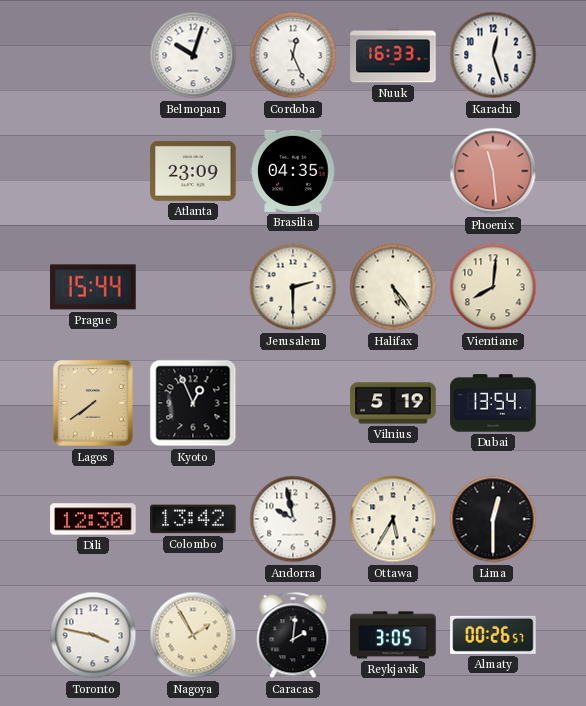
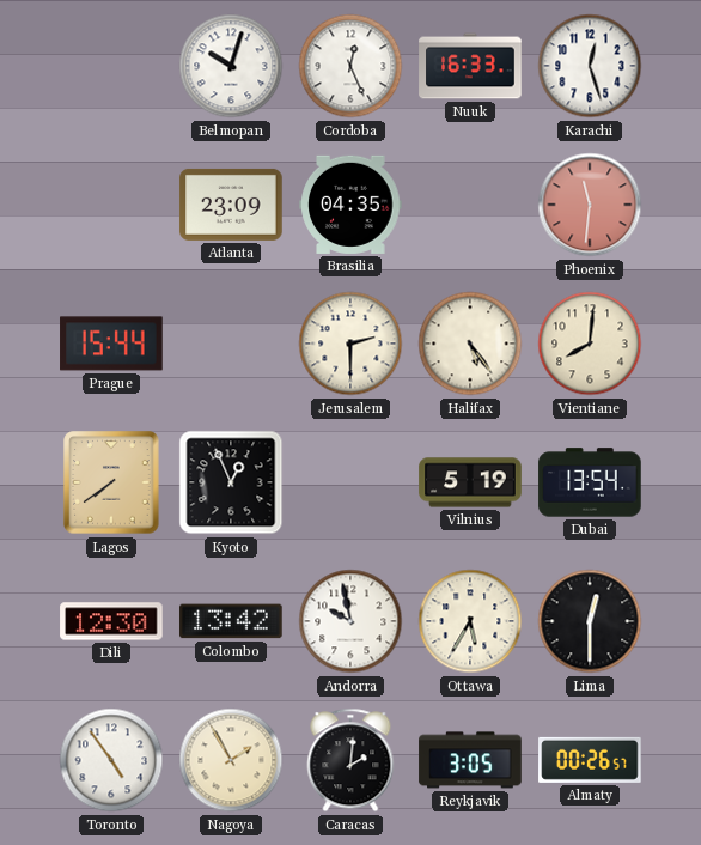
Phoenix: 11:29 -> 11:31
Toronto: 3:47 -> 4:54
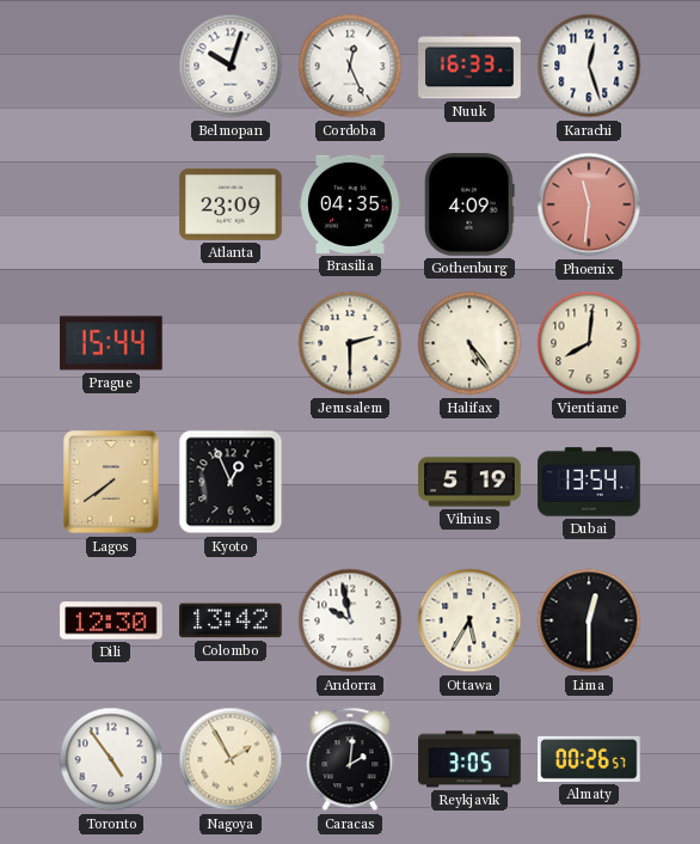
Gothenburg: none -> 4:09
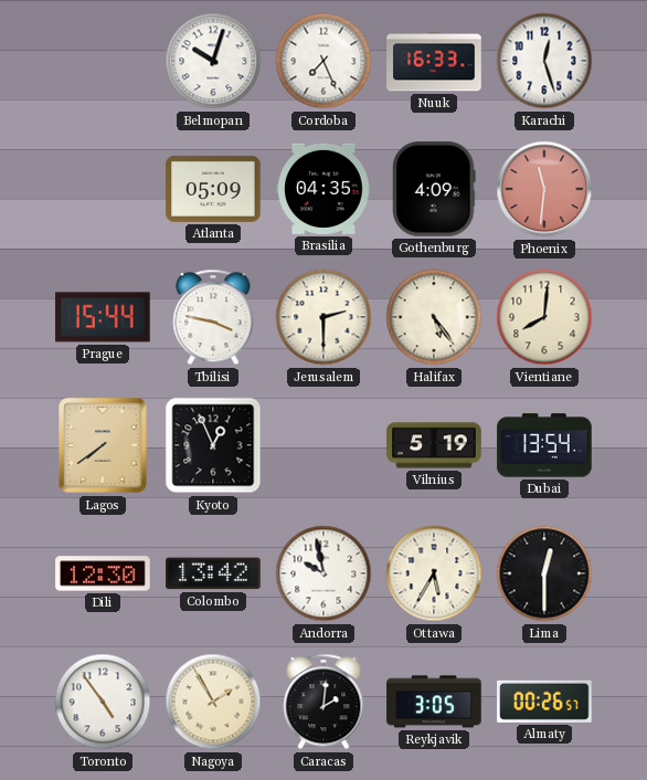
Cordoba: 12:26 -> 7:26
Atlanta: 23:09 -> 05:09
Tbilisi: none -> 3:47
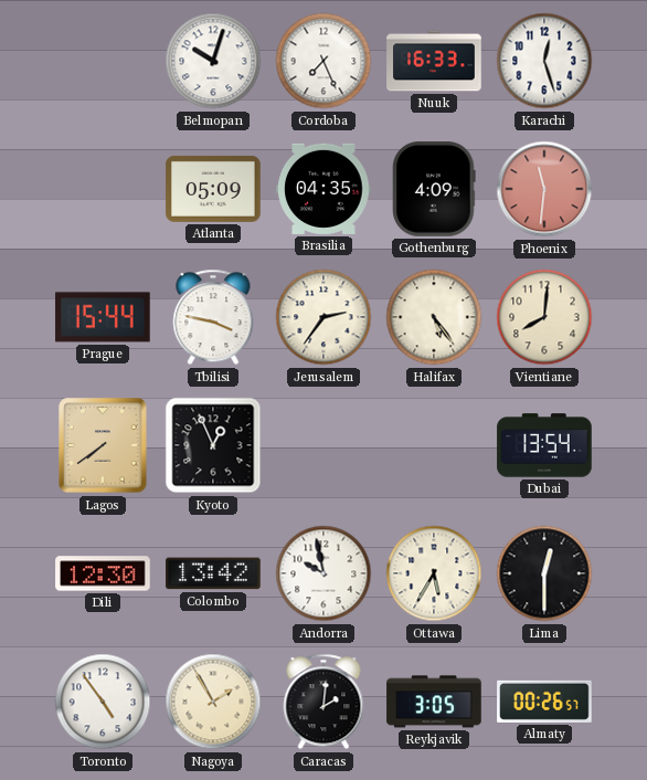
Jerusalem: 2:30 -> 2:36
Vilnius: 5:19 -> none
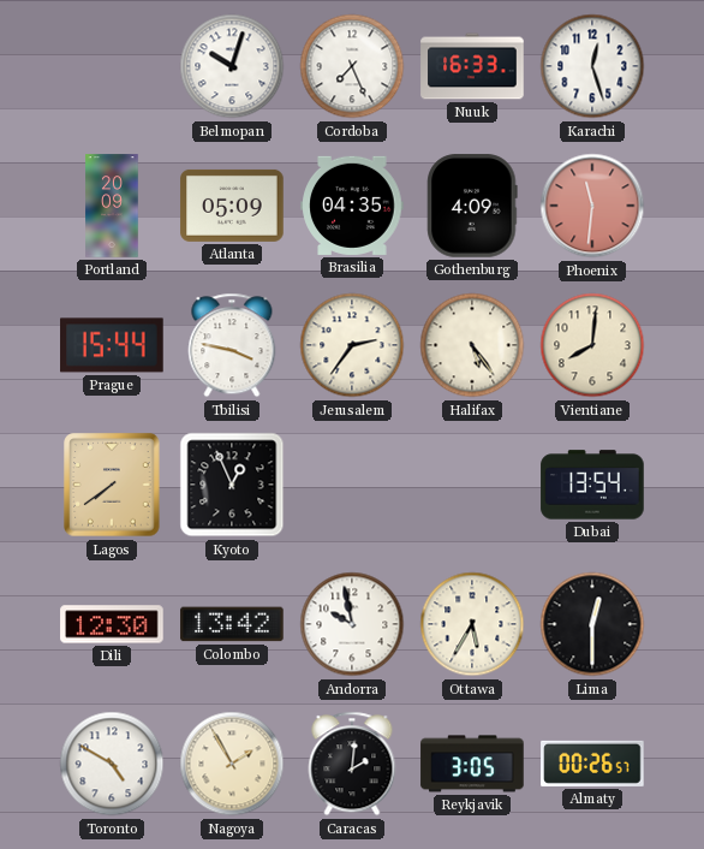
Portland: none -> 20:09
Toronto: 4:54 -> 4:50
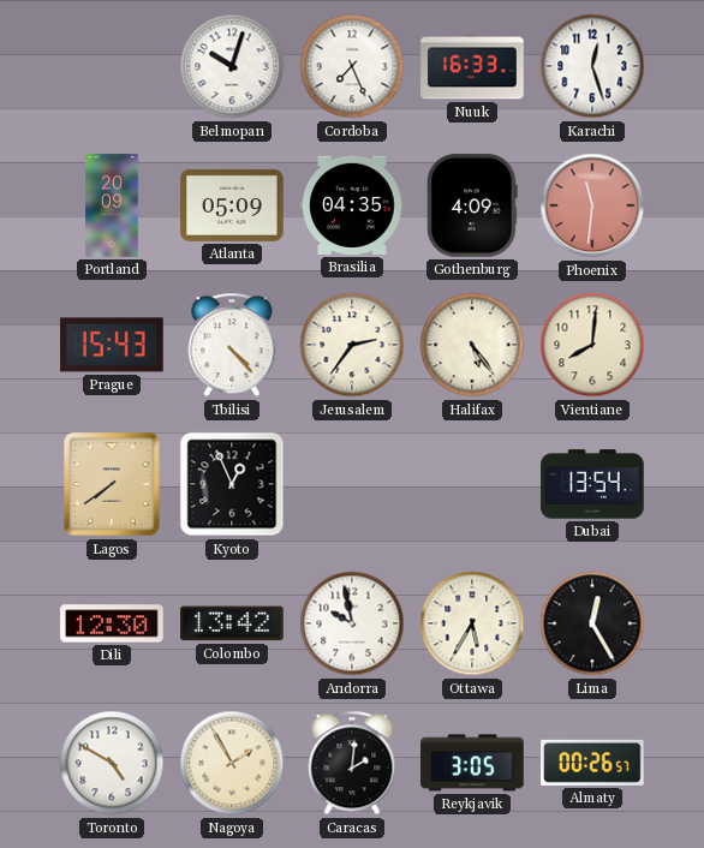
Prague: 15:44 -> 15:43
Tbilisi: 3:47 -> 4:23
Lima: 12:30 -> 12:25
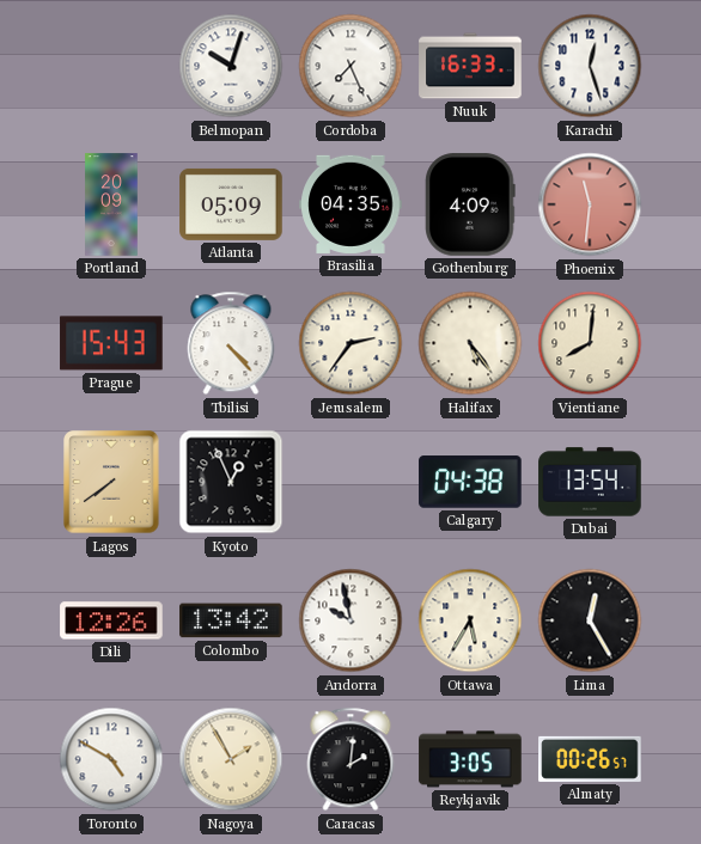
Calgary: none -> 04:38
Dili: 12:30 -> 12:26
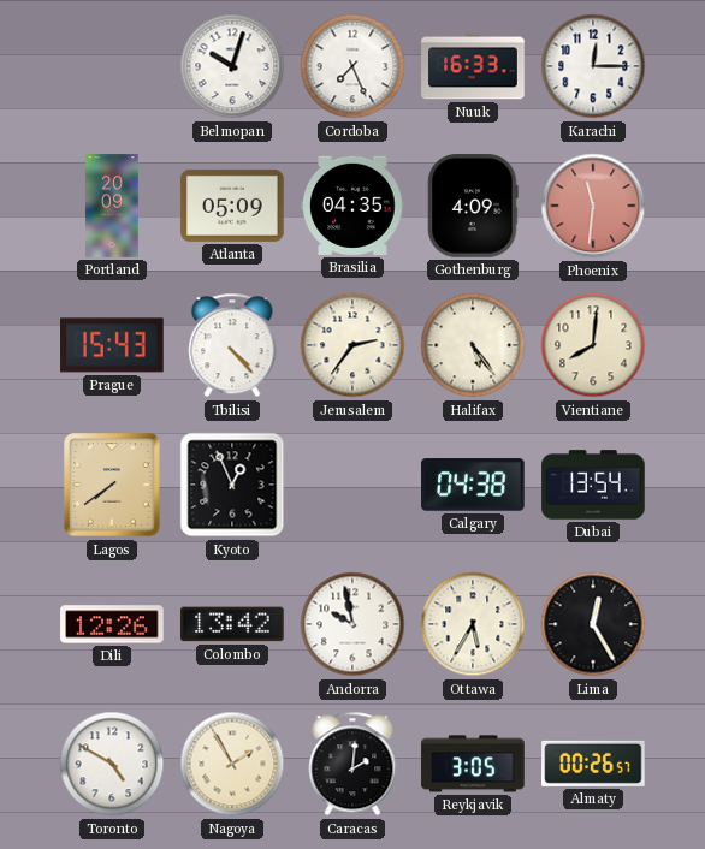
Karachi: 12:27 -> 12:15
